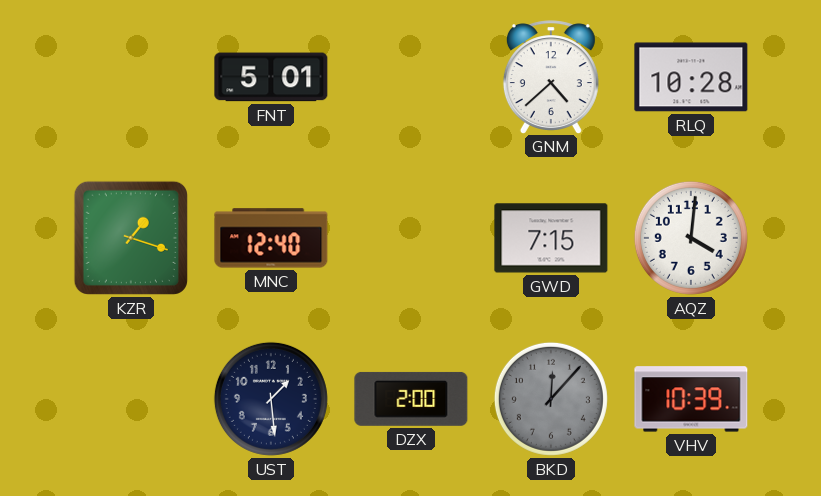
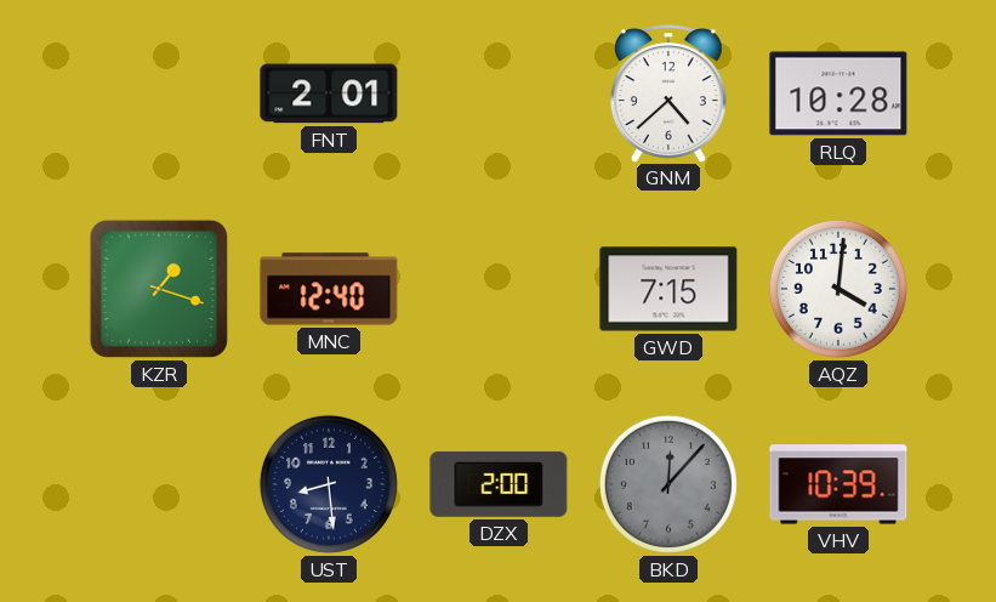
FNT: 5:01 -> 2:01
UST: 1:29 -> 8:29
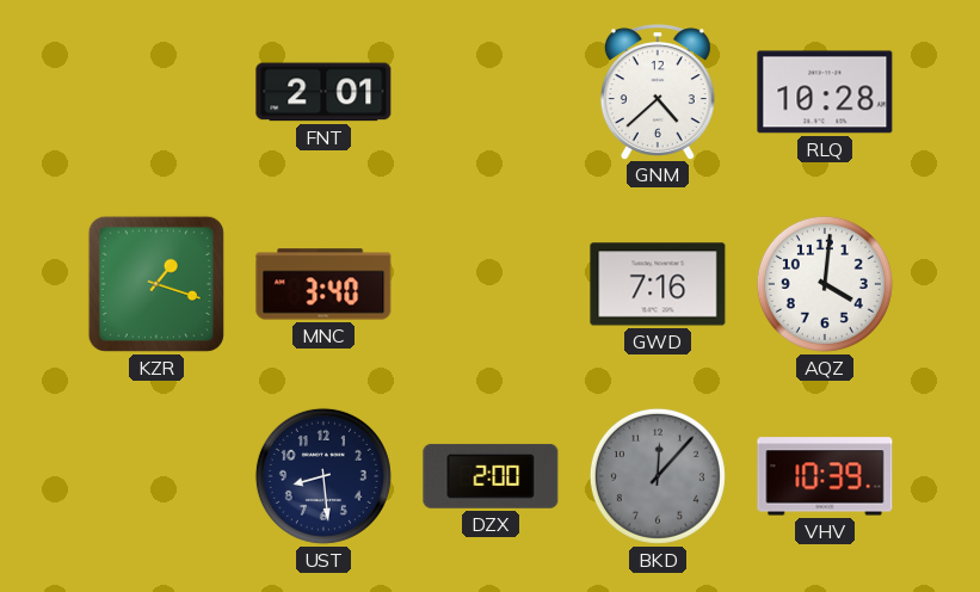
MNC: 12:40 -> 3:40
GWD: 7:15 -> 7:16
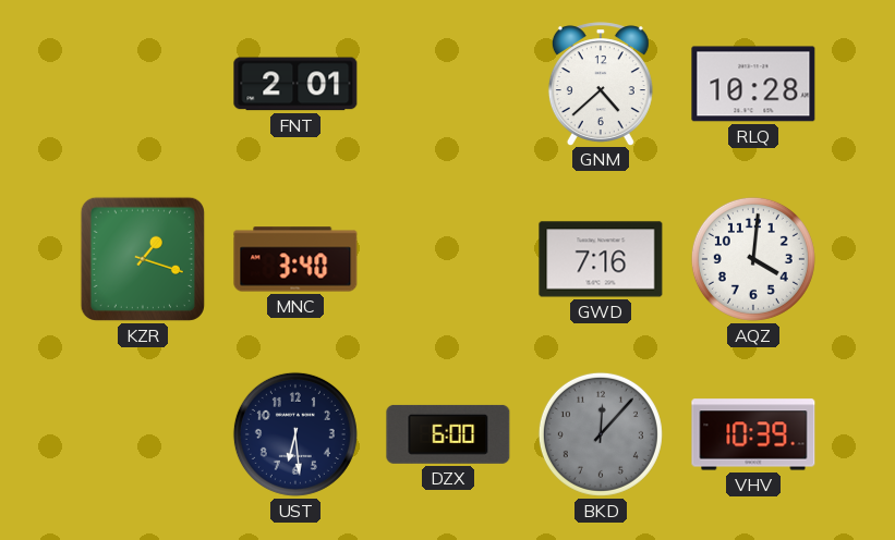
UST: 8:29 -> 6:29
DZX: 2:00 -> 6:00
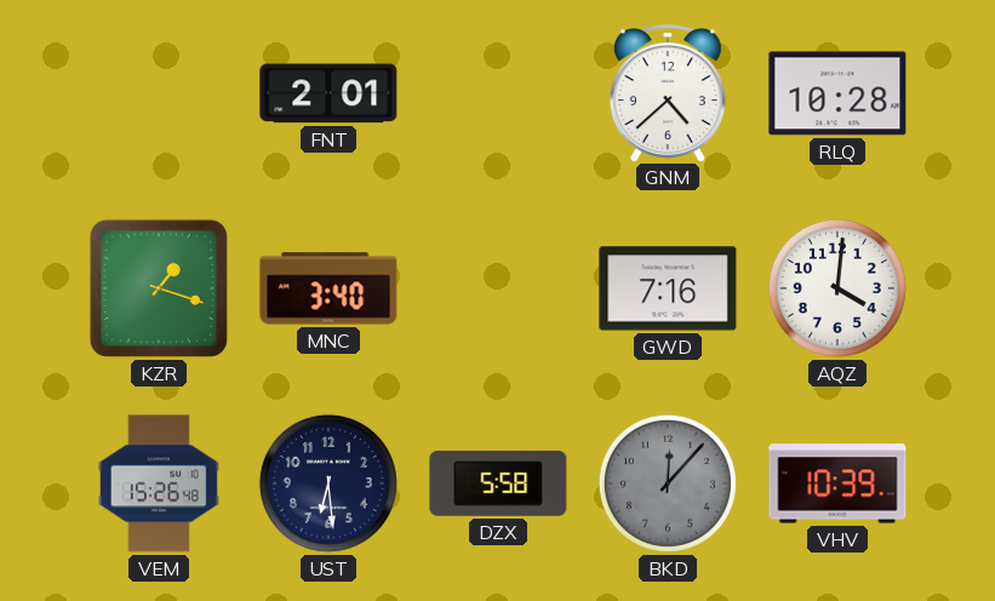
VEM: none -> 15:26
DZX: 6:00 -> 5:58
